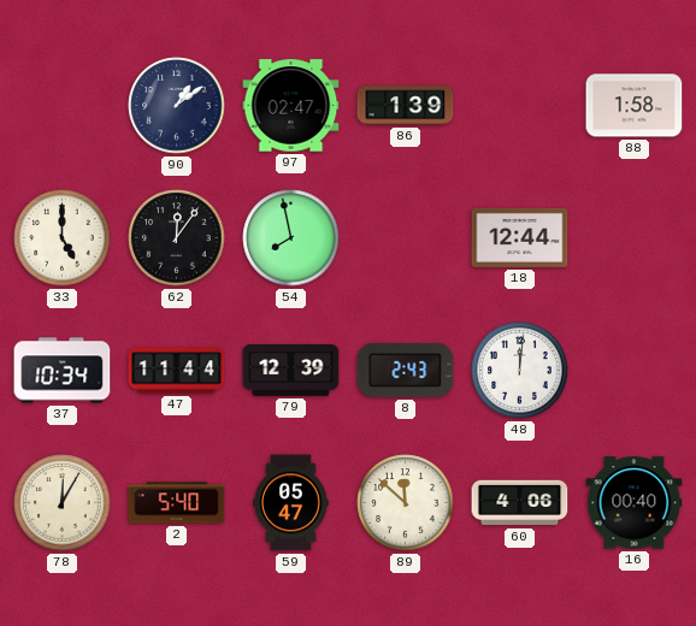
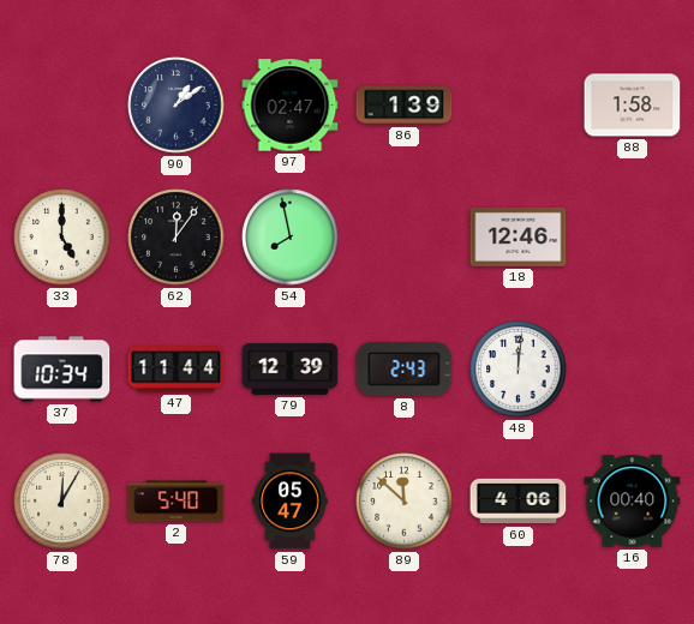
18: 12:44 -> 12:46
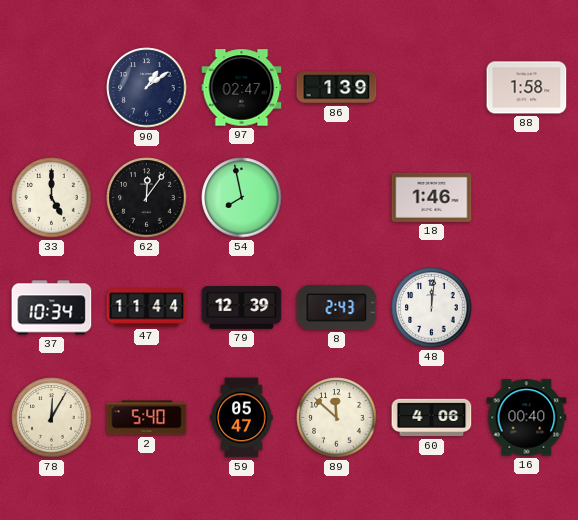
18: 12:46 -> 1:46
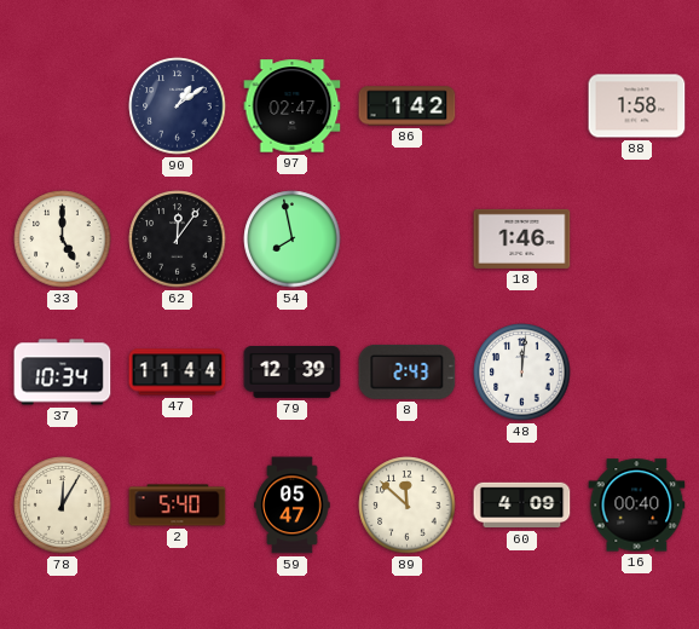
86: 1:39 -> 1:42
60: 4:06 -> 4:09
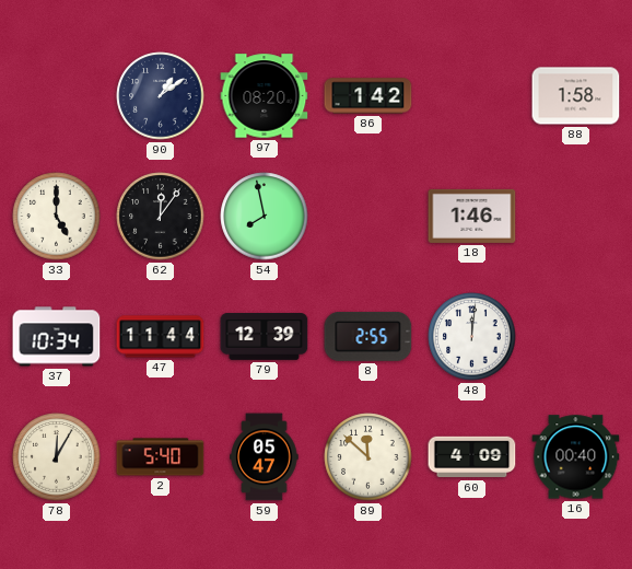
97: 02:47 -> 08:20
8: 2:43 -> 2:55
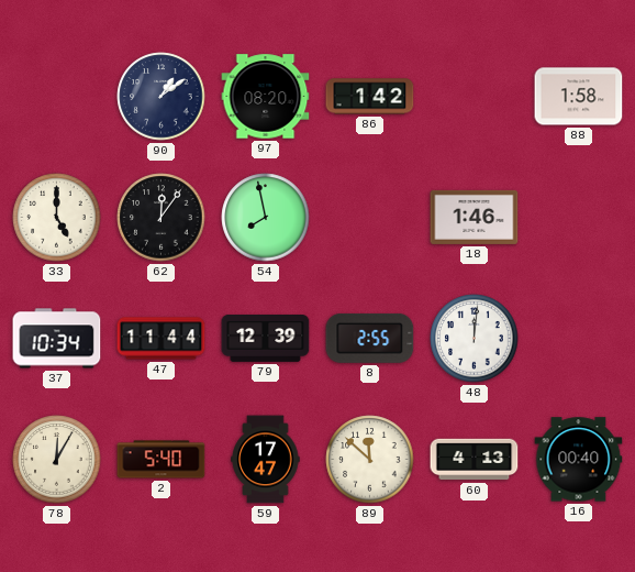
59: 05:47 -> 17:47
60: 4:09 -> 4:13
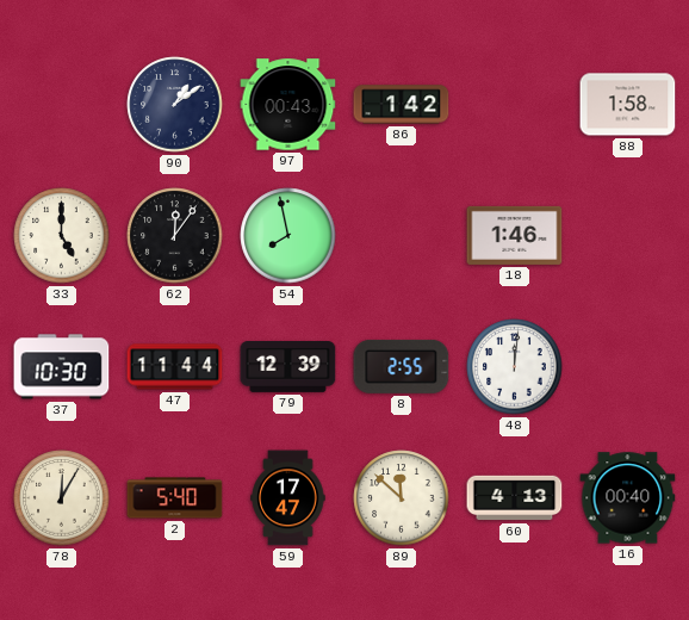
97: 08:20 -> 00:43
37: 10:34 -> 10:30
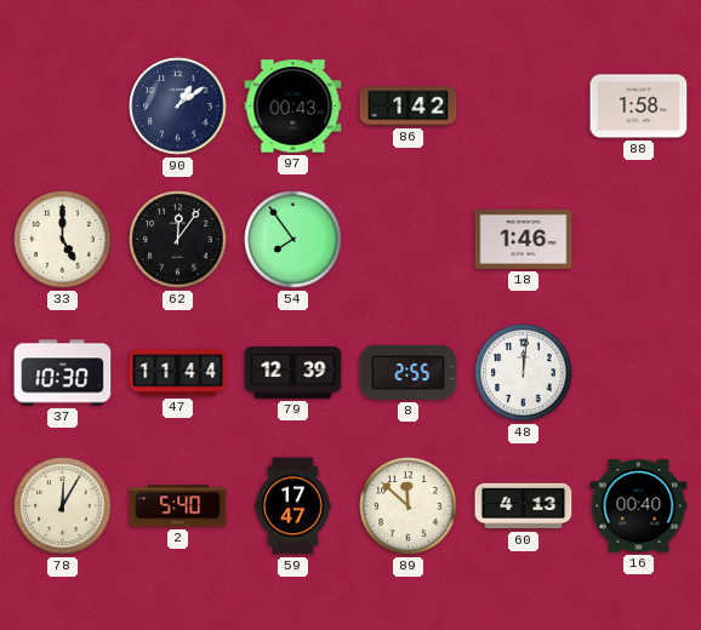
54: 7:58 -> 7:54
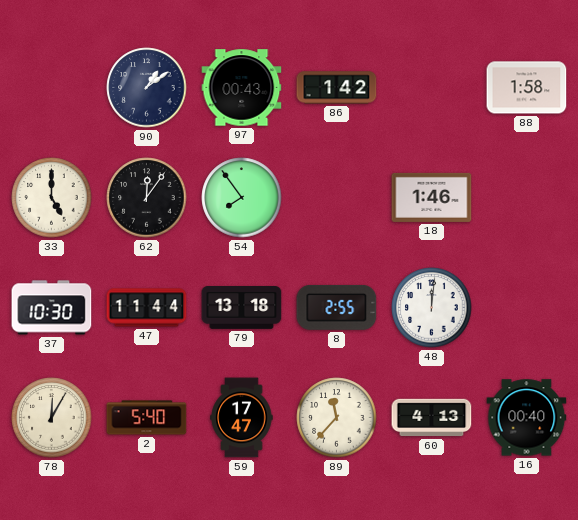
79: 12:39 -> 13:18
89: 11:52 -> 11:37
